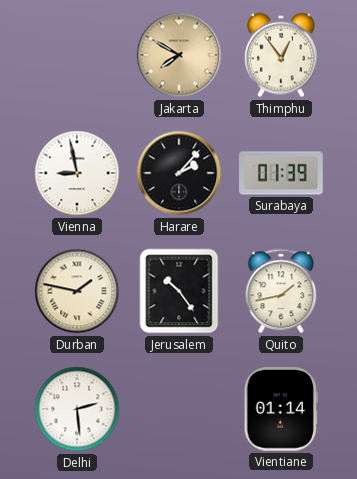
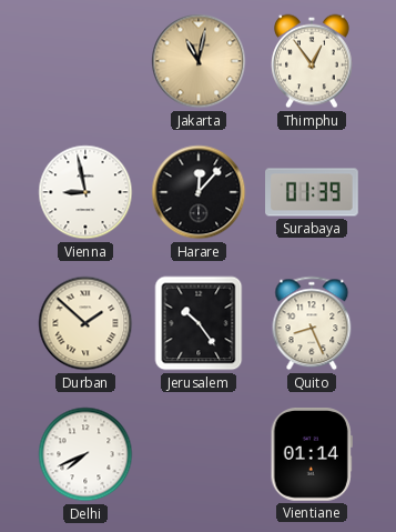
Jakarta: 7:50 -> 11:02
Harare: 2:07 -> 12:07
Durban: 1:47 -> 1:52
Quito: 1:43 -> 8:26
Delhi: 2:29 -> 7:41
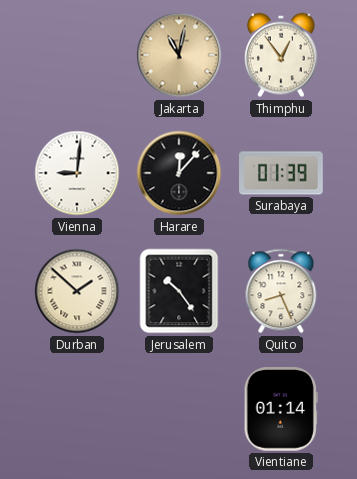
Vienna: 8:58 -> 9:01
Delhi: 7:41 -> none
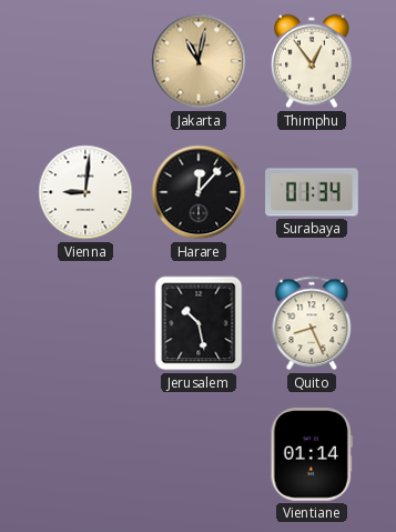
Surabaya: 01:39 -> 01:34
Durban: 1:52 -> none
Jerusalem: 10:24 -> 10:28
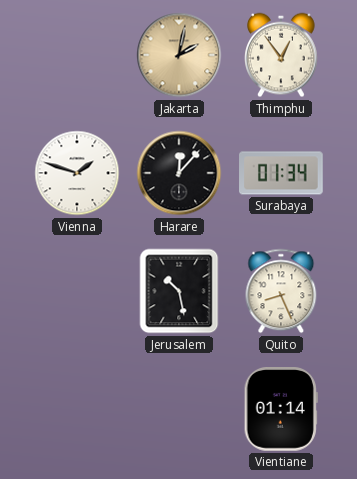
Jakarta: 11:02 -> 2:02
Vienna: 9:01 -> 1:48
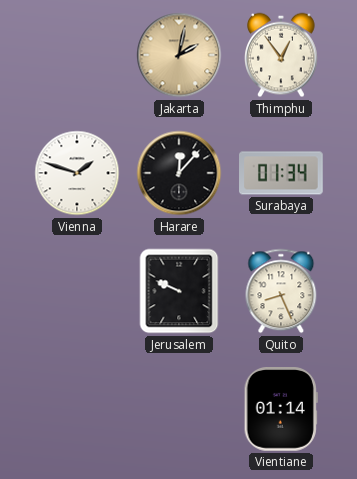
Jerusalem: 10:28 -> 9:49
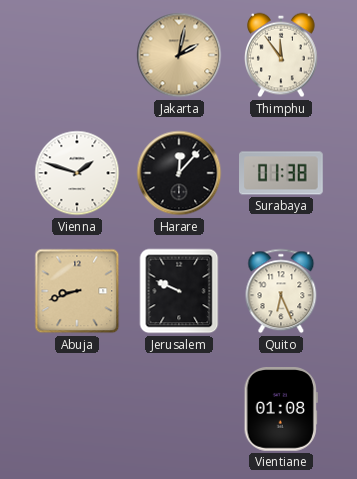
Thimphu: 12:54 -> 11:54
Surabaya: 01:34 -> 01:38
Abuja: none -> 8:42
Quito: 8:26 -> 6:26
Vientiane: 01:14 -> 01:08
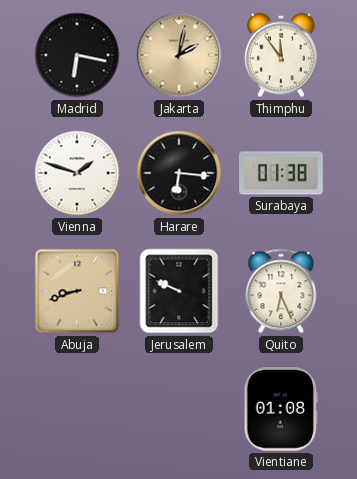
Madrid: none -> 6:17
Harare: 12:07 -> 6:16
